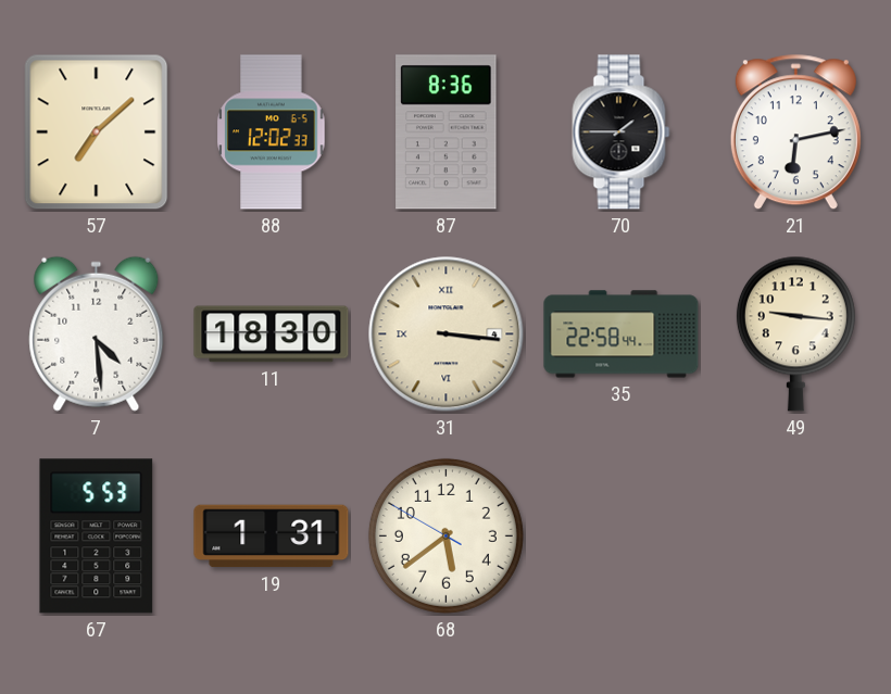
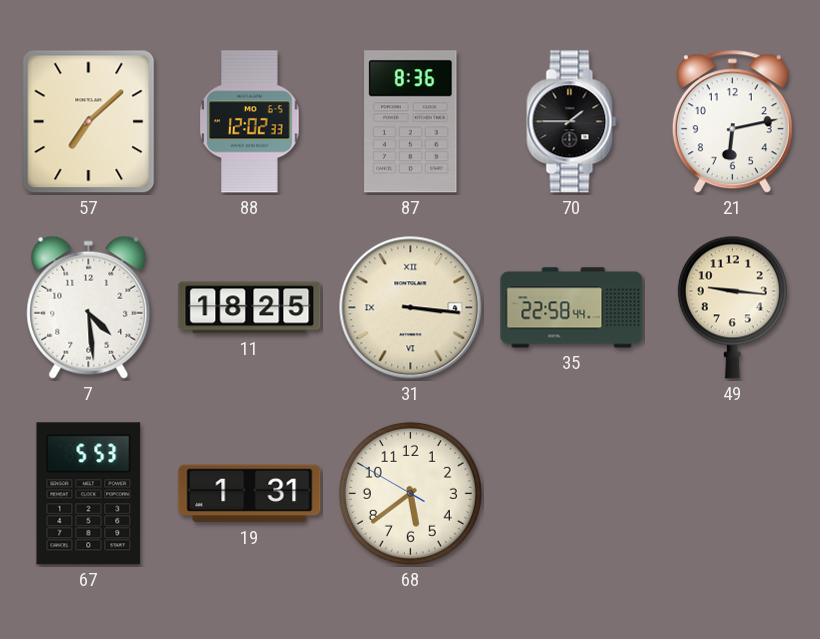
11: 18:30 -> 18:25
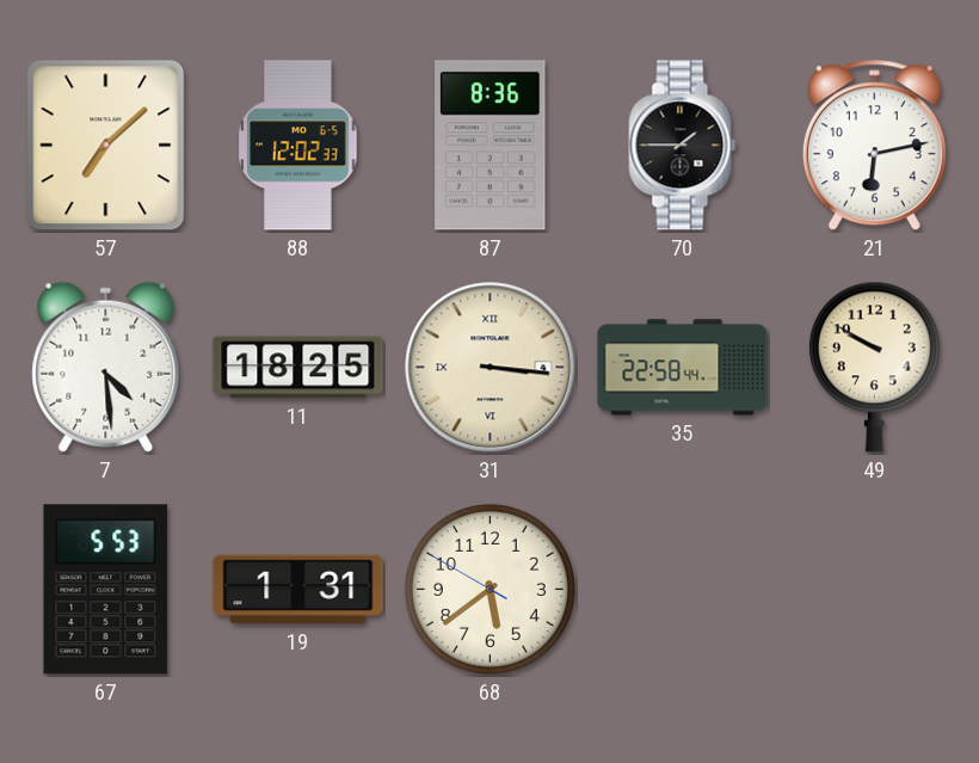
49: 9:16 -> 9:50
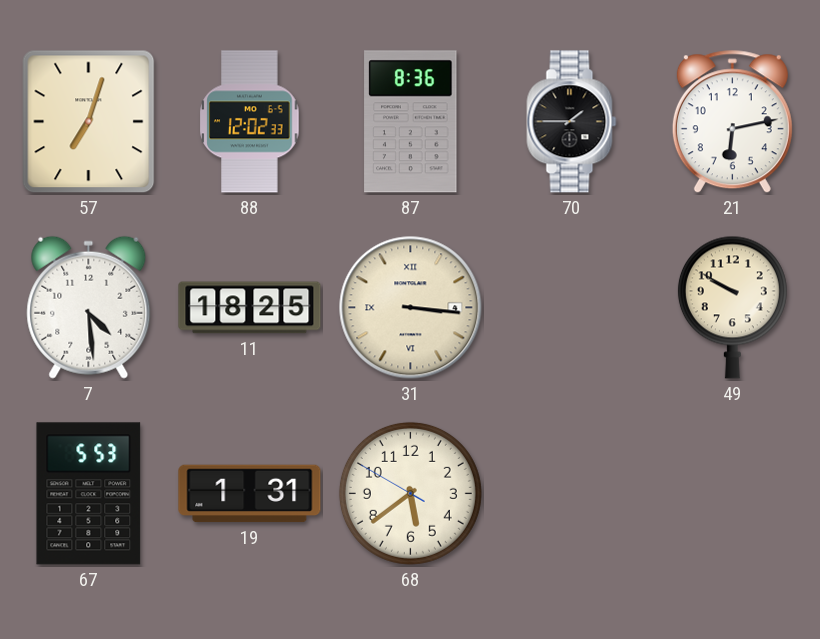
57: 7:08 -> 7:03
35: 22:58 -> none
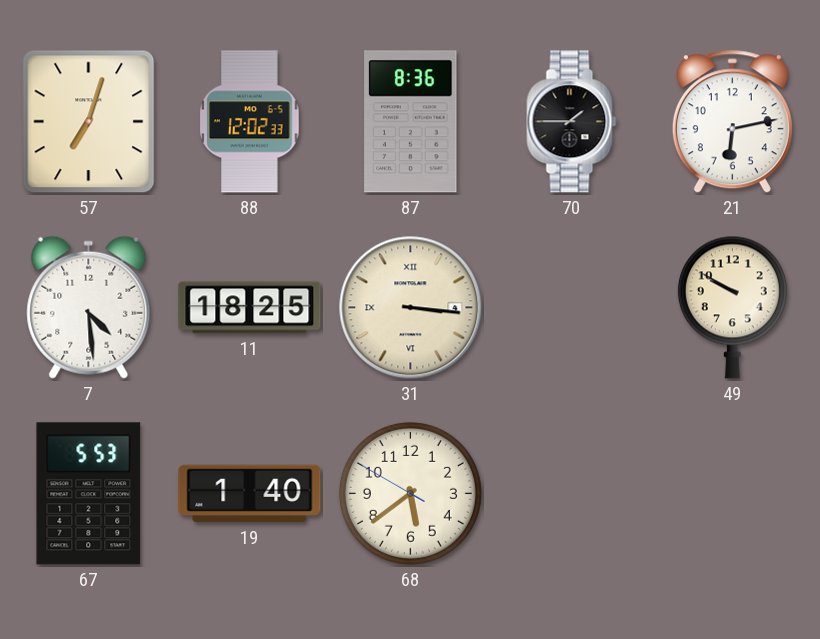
19: 1:31 -> 1:40
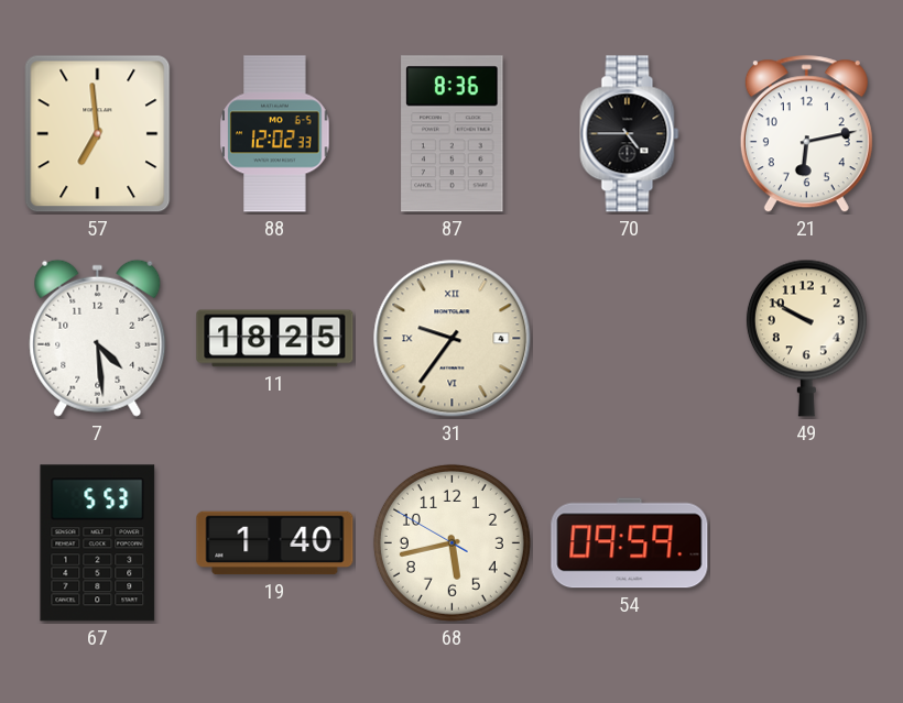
57: 7:03 -> 6:59
70: 1:45 -> 4:45
31: 3:16 -> 9:36
68: 5:38 -> 5:42
54: none -> 09:59
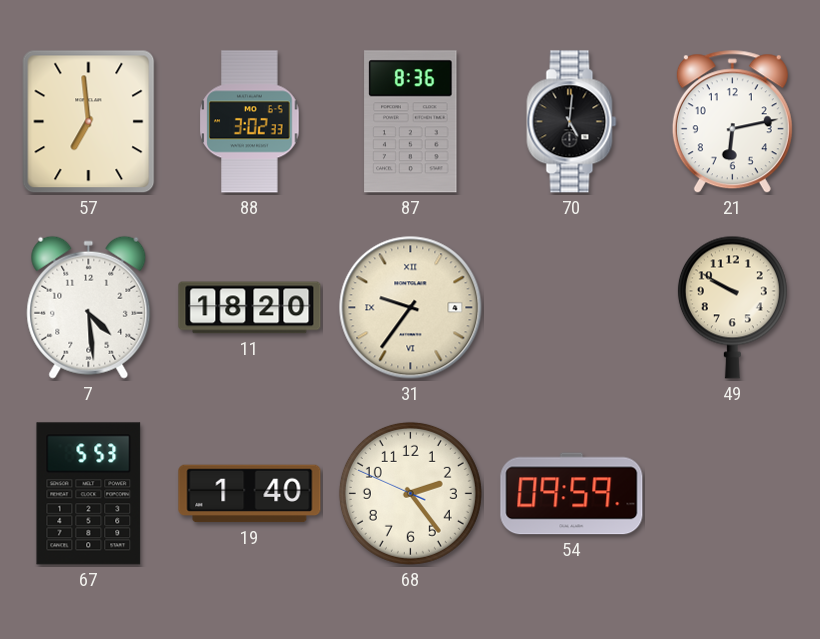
88: 12:02 -> 3:02
70: 4:45 -> 5:01
11: 18:25 -> 18:20
68: 5:42 -> 2:23
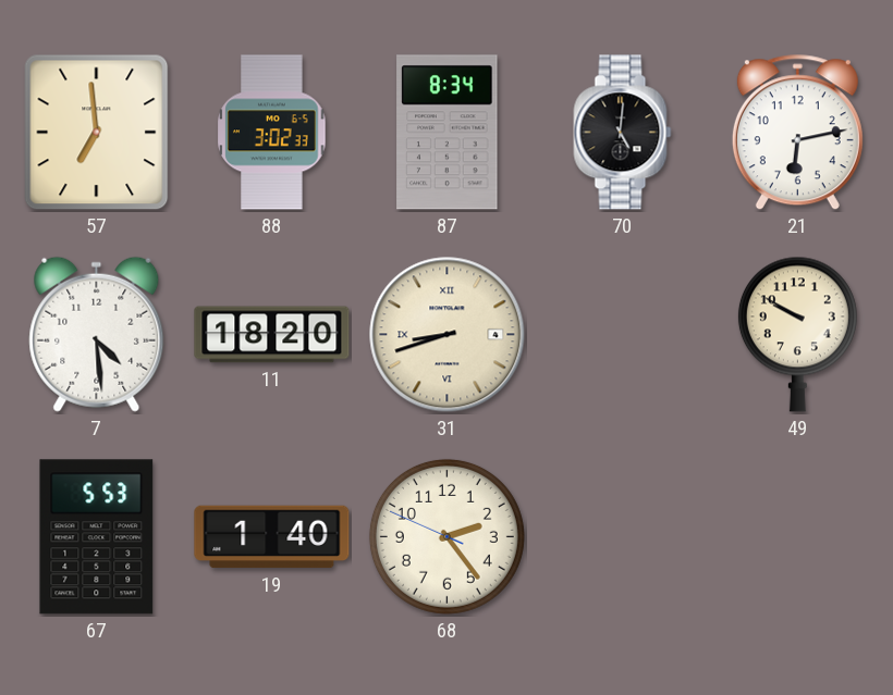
87: 8:36 -> 8:34
31: 9:36 -> 8:42
54: 09:59 -> none
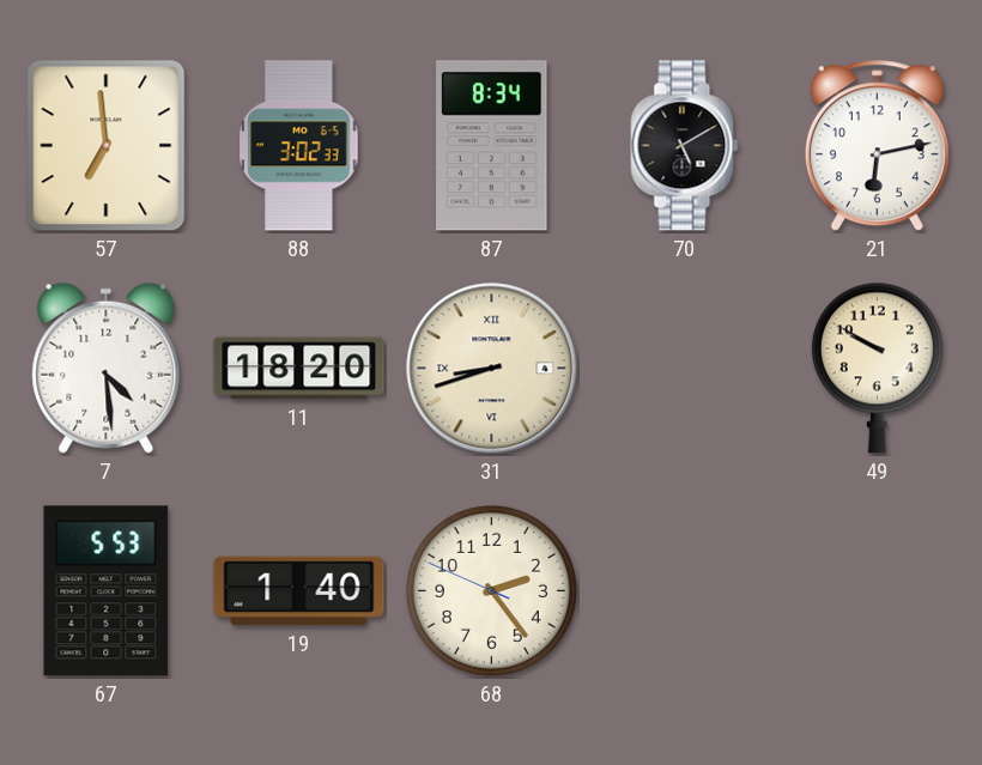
70: 5:01 -> 5:10
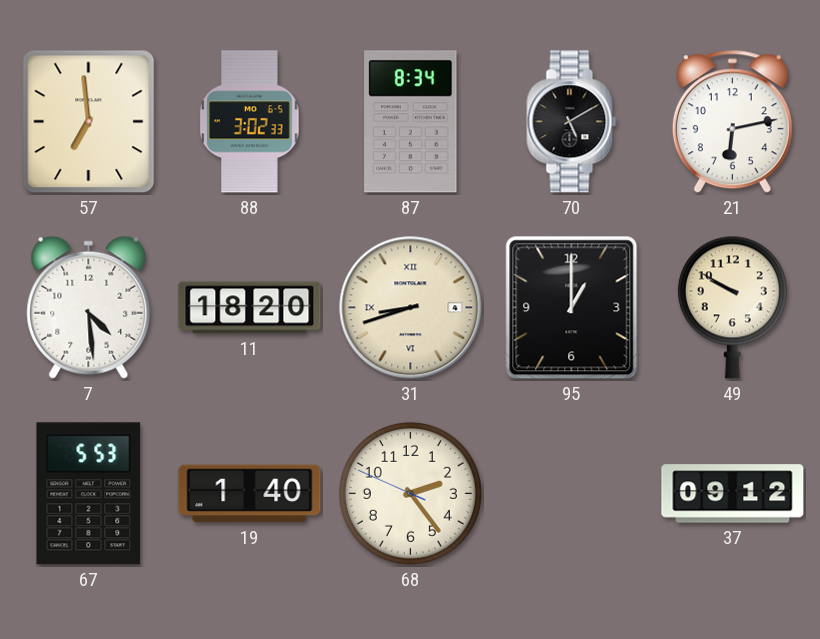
95: none -> 1:00
37: none -> 09:12
